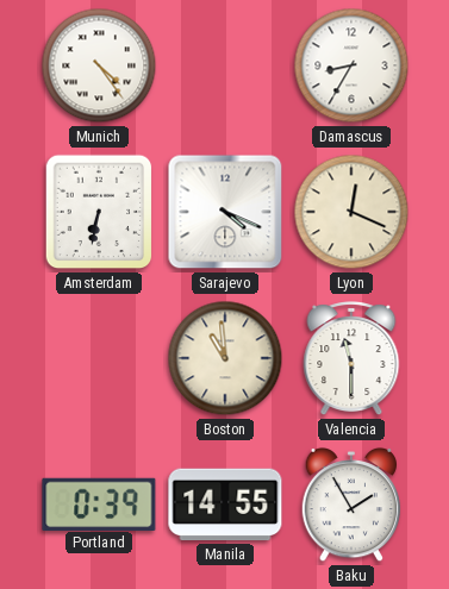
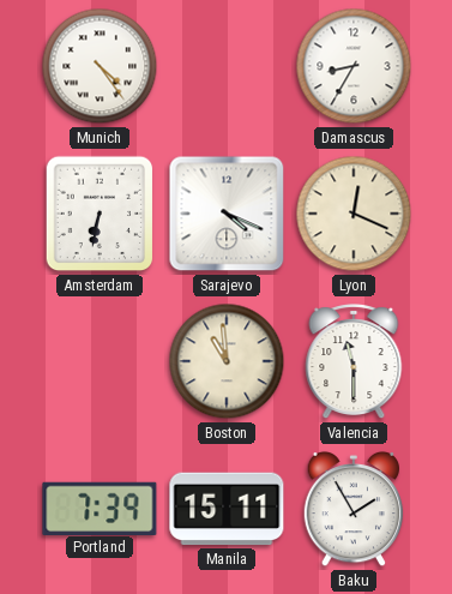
Portland: 0:39 -> 7:39
Manila: 14:55 -> 15:11
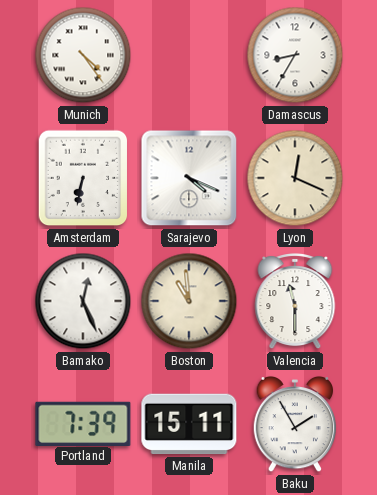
Bamako: none -> 12:26
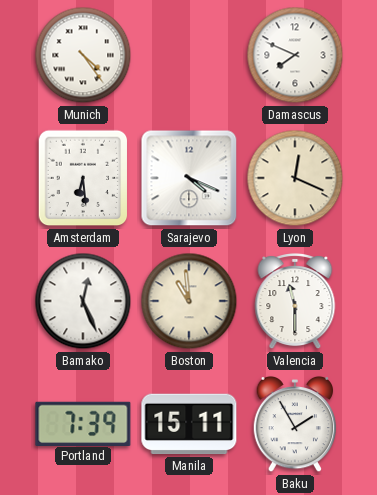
Damascus: 8:35 -> 7:49
Amsterdam: 6:32 -> 6:29
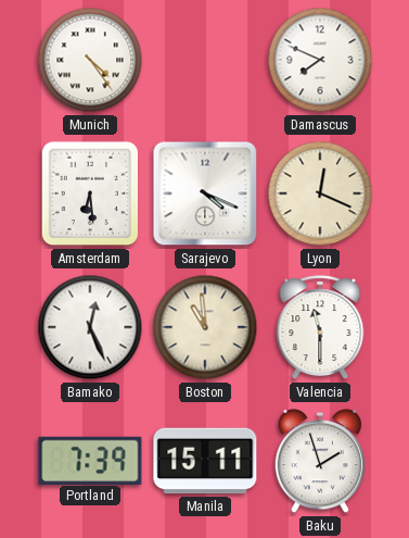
Baku: 1:55 -> 1:57
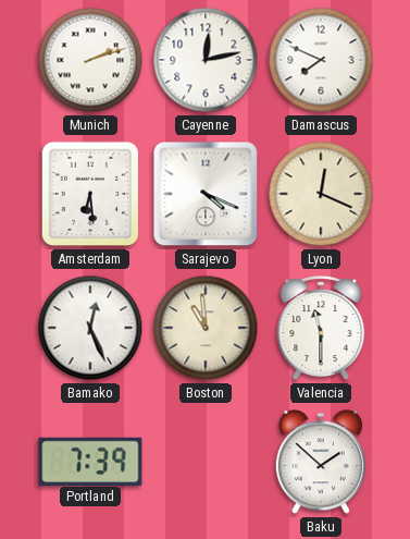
Munich: 4:24 -> 2:12
Cayenne: none -> 12:13
Manila: 15:11 -> none
Baku: 1:57 -> 1:52
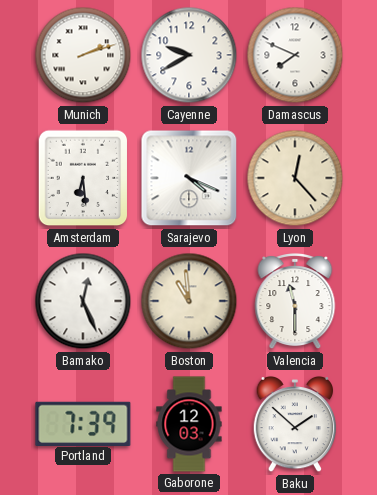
Cayenne: 12:13 -> 9:40
Lyon: 12:19 -> 12:23
Gaborone: none -> 12:03
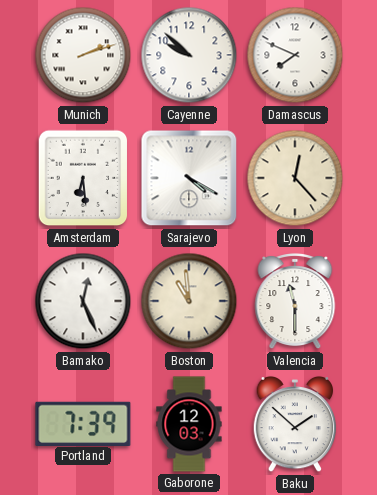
Cayenne: 9:40 -> 9:52
Sarajevo: 4:19 -> 4:20
